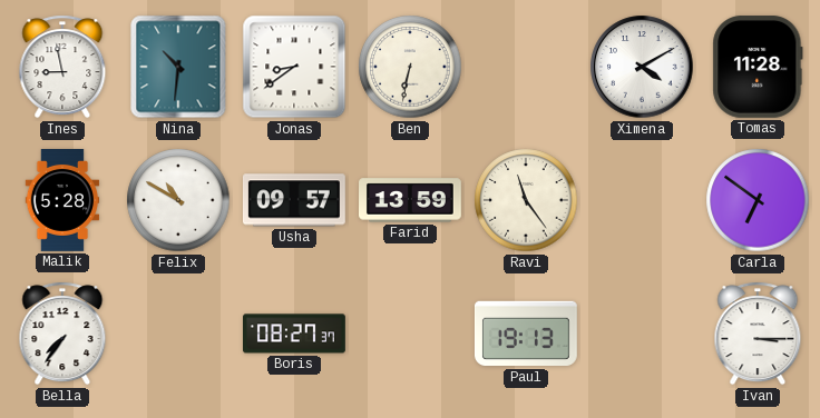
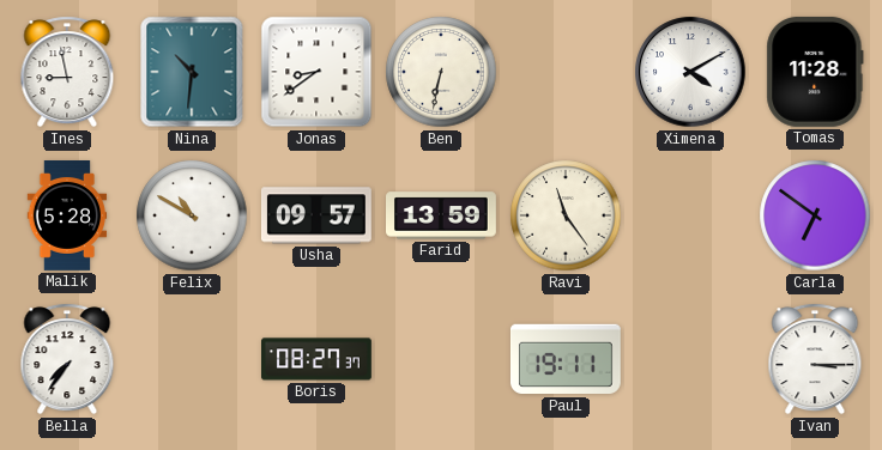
Paul: 19:13 -> 19:11
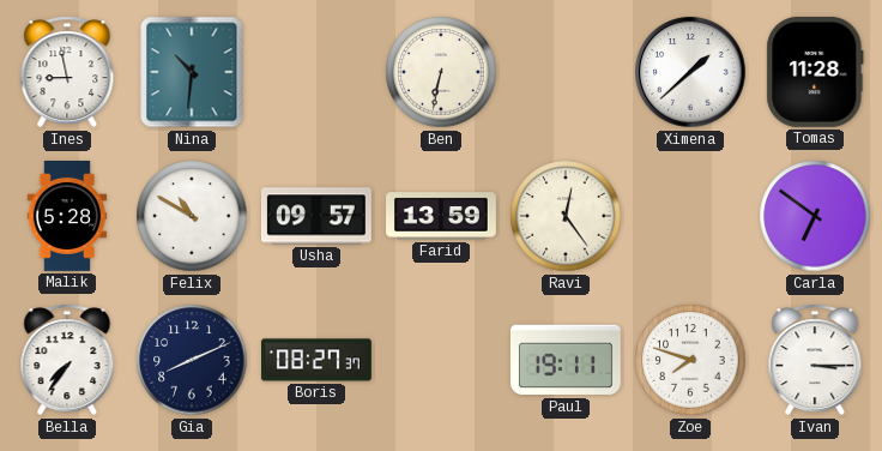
Jonas: 8:39 -> none
Ximena: 4:10 -> 1:38
Ravi: 11:24 -> 12:24
Gia: none -> 8:11
Zoe: none -> 7:48
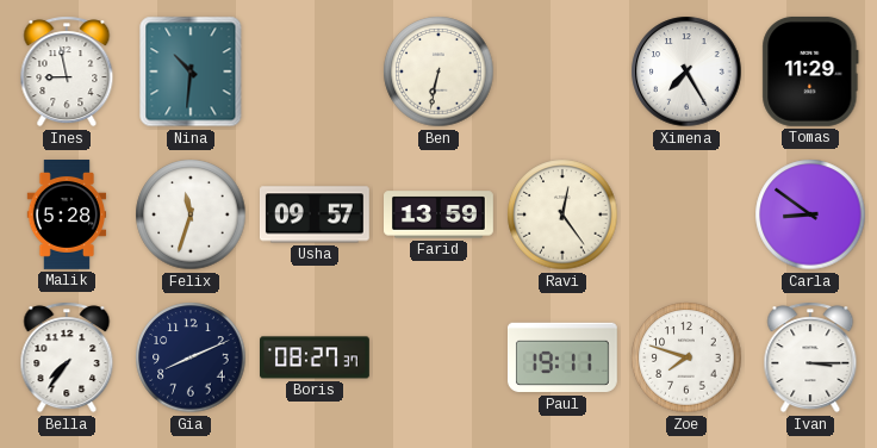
Ximena: 1:38 -> 7:25
Tomas: 11:28 -> 11:29
Felix: 10:50 -> 11:33
Carla: 6:51 -> 8:51
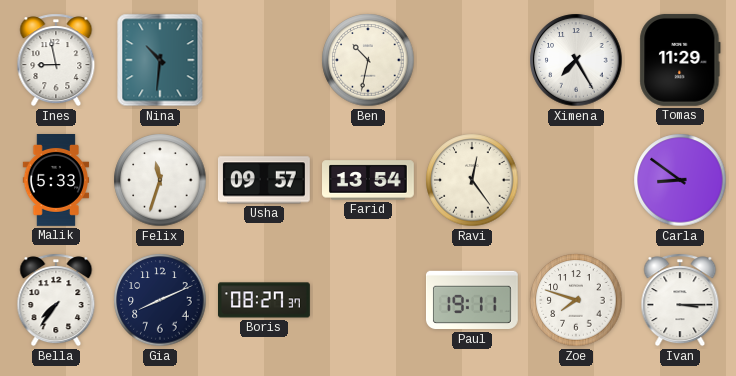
Ben: 6:32 -> 10:32
Malik: 5:28 -> 5:33
Farid: 13:59 -> 13:54
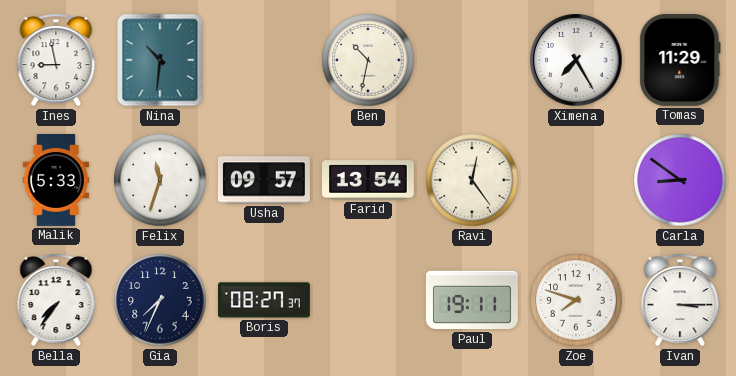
Gia: 8:11 -> 7:34
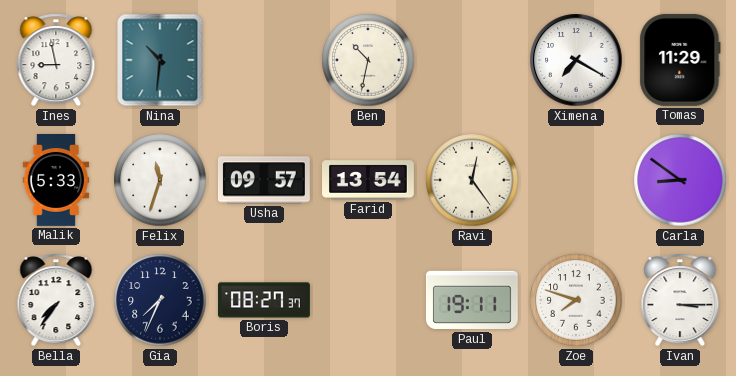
Ximena: 7:25 -> 7:20
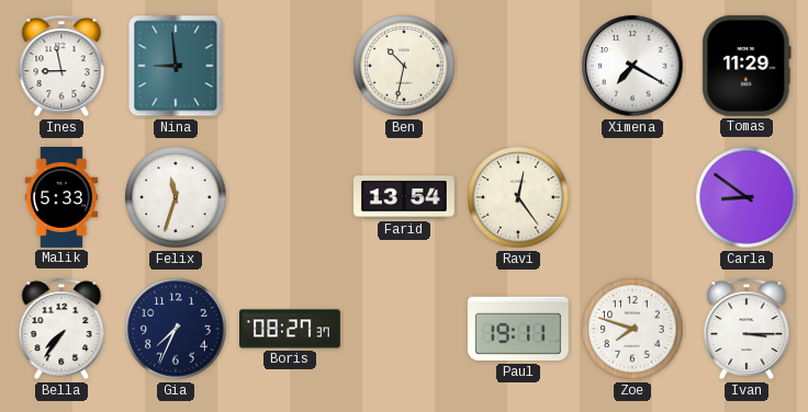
Nina: 10:31 -> 8:59
Usha: 09:57 -> none
